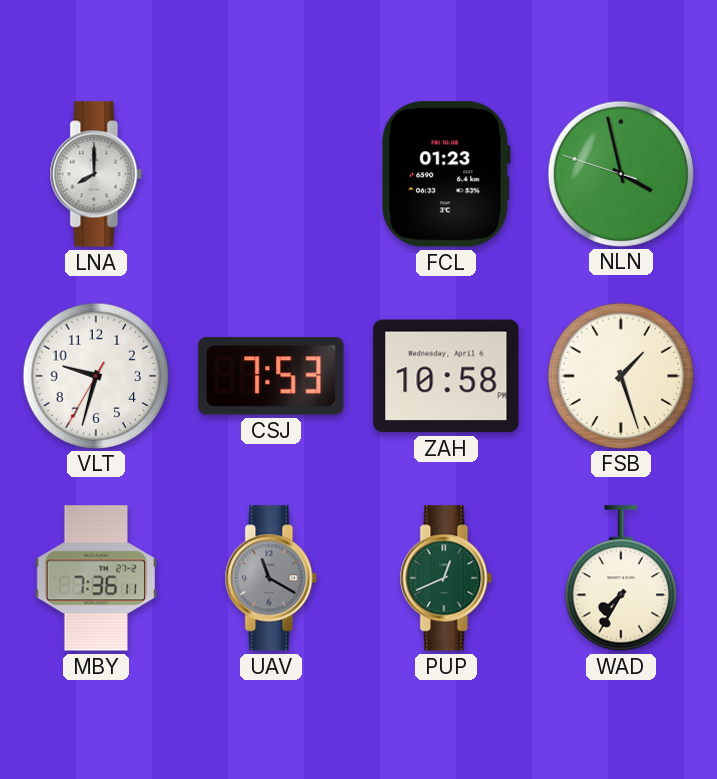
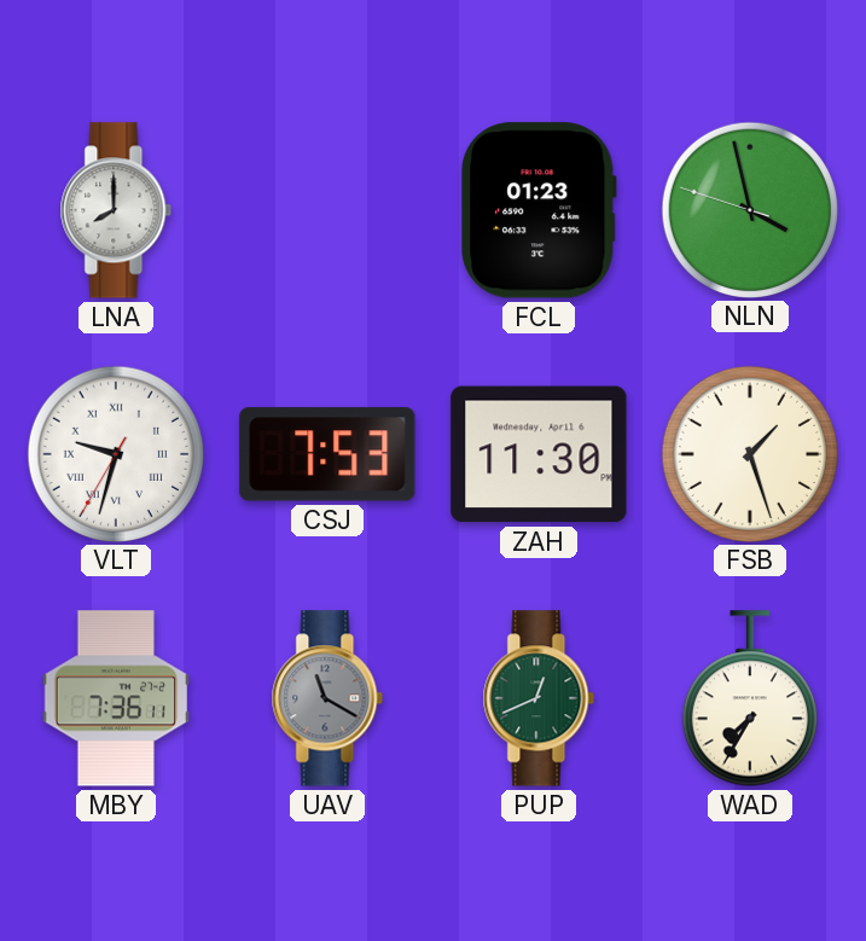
VLT numerals: Arabic -> Roman
ZAH: 10:58 -> 11:30
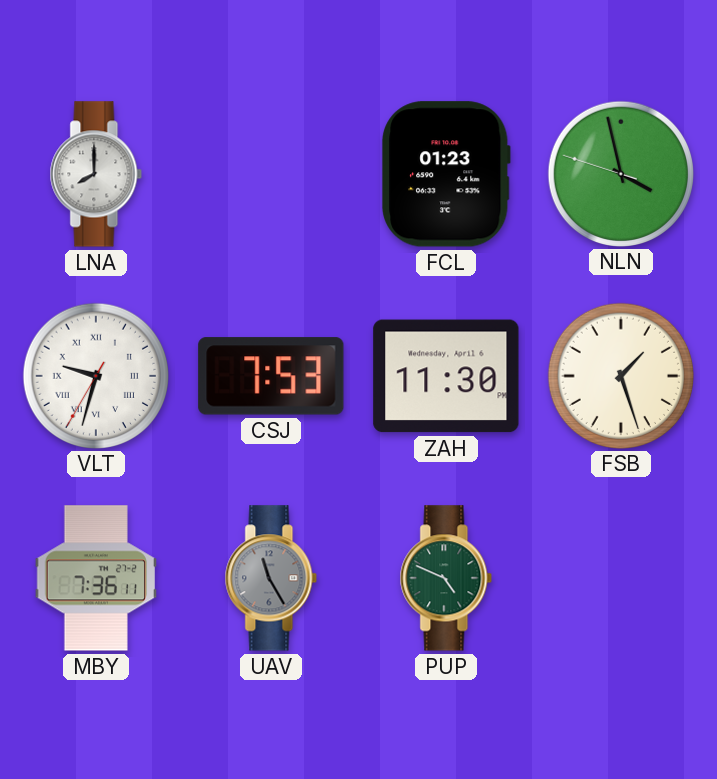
UAV: 11:20 -> 11:25
PUP: 12:41 -> 4:49
WAD: 7:35 -> none
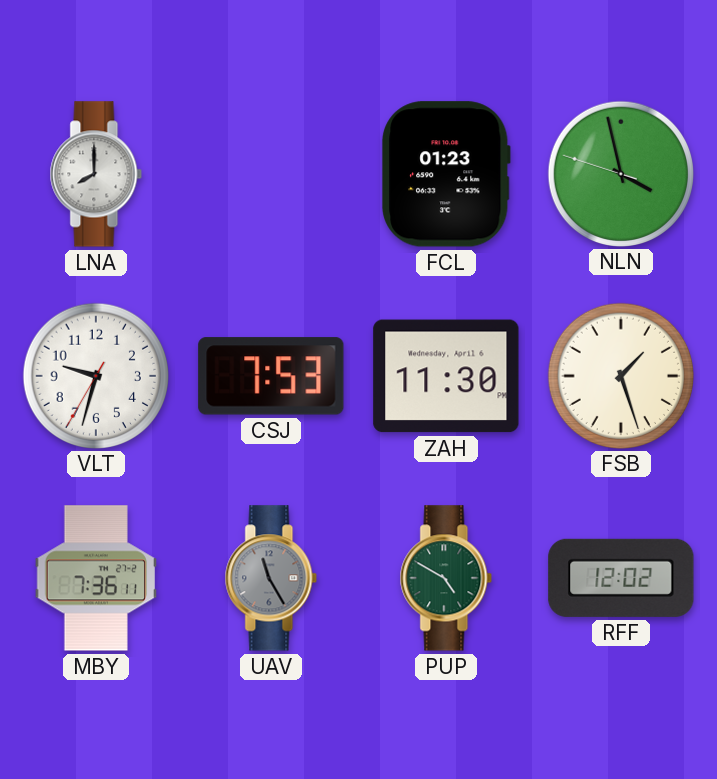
VLT numerals: Roman -> Arabic
PUP: 4:49 -> 4:50
RFF: none -> 12:02
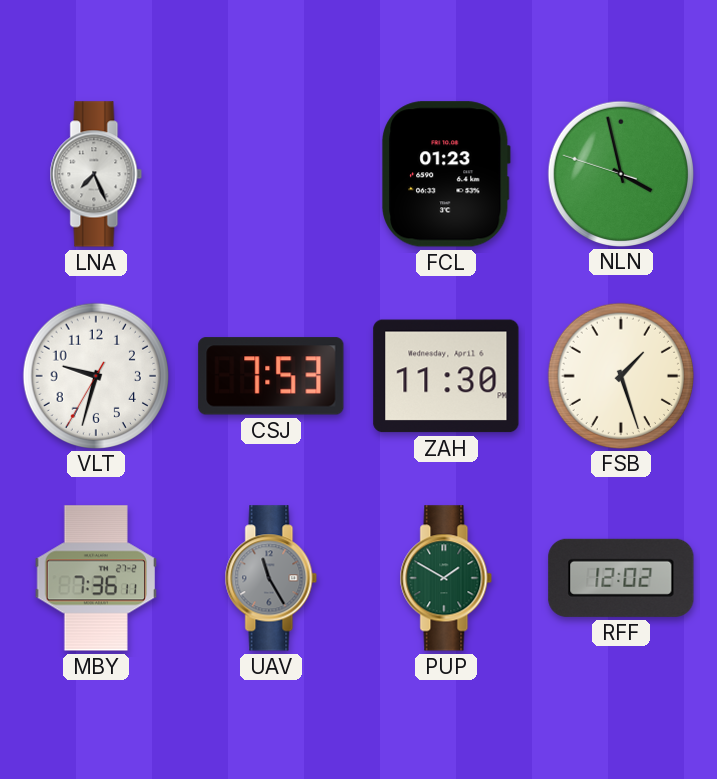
LNA: 8:00 -> 7:26
PUP: 4:50 -> 1:50
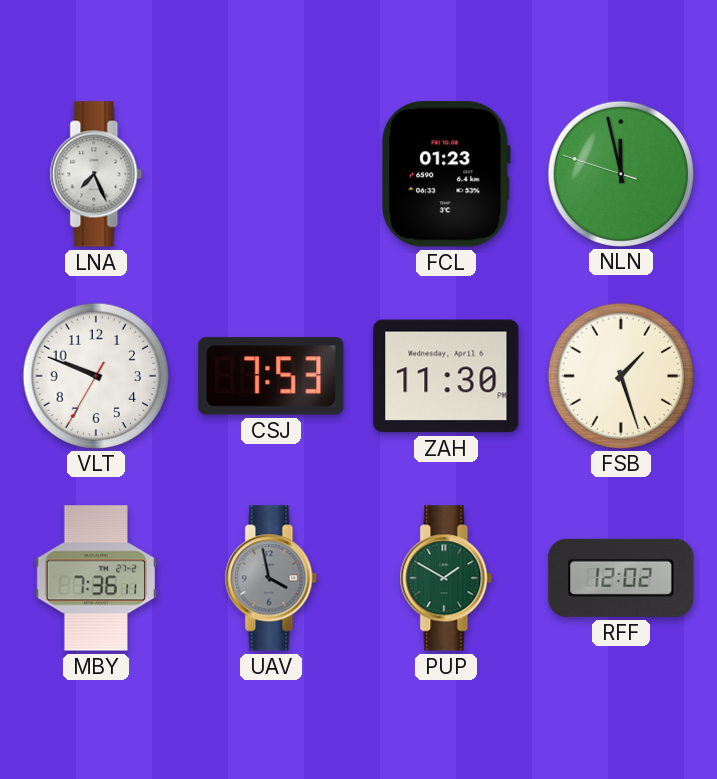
NLN: 3:57 -> 11:57
VLT: 9:32 -> 9:48
UAV: 11:25 -> 3:58
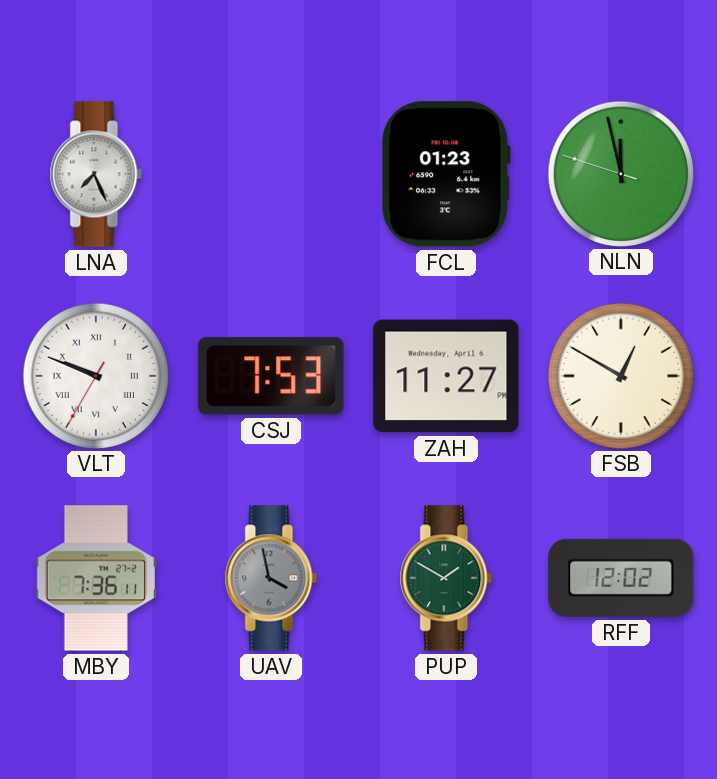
VLT numerals: Arabic -> Roman
ZAH: 11:30 -> 11:27
FSB: 1:27 -> 12:50
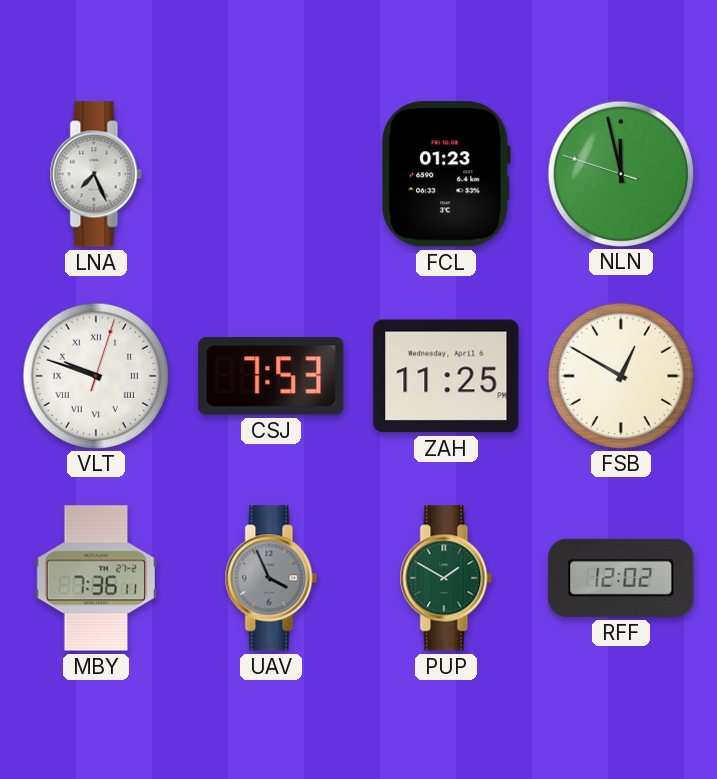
VLT: 9:48:35 -> 9:48:03
ZAH: 11:27 -> 11:25
UAV: 3:58 -> 3:56
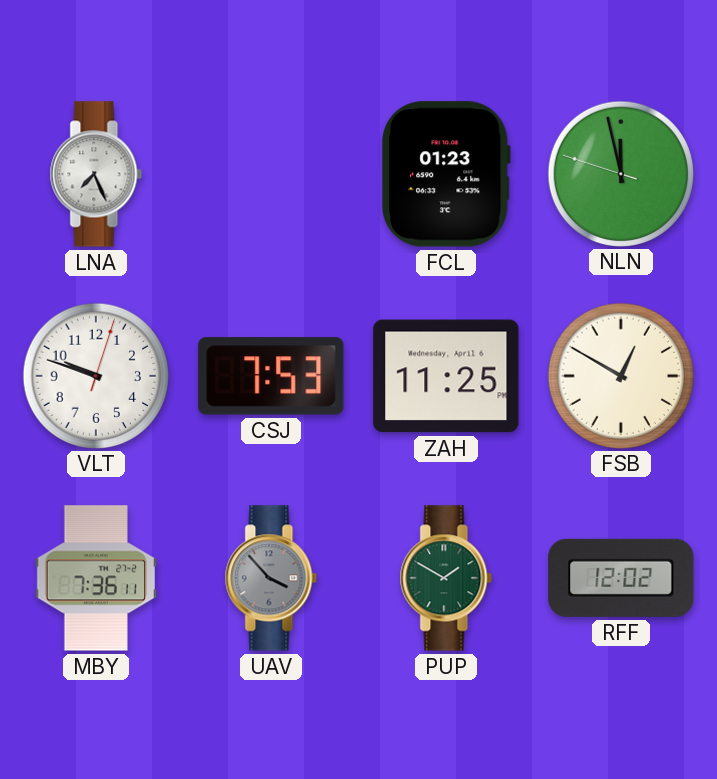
VLT numerals: Roman -> Arabic
UAV: 3:56 -> 3:53
